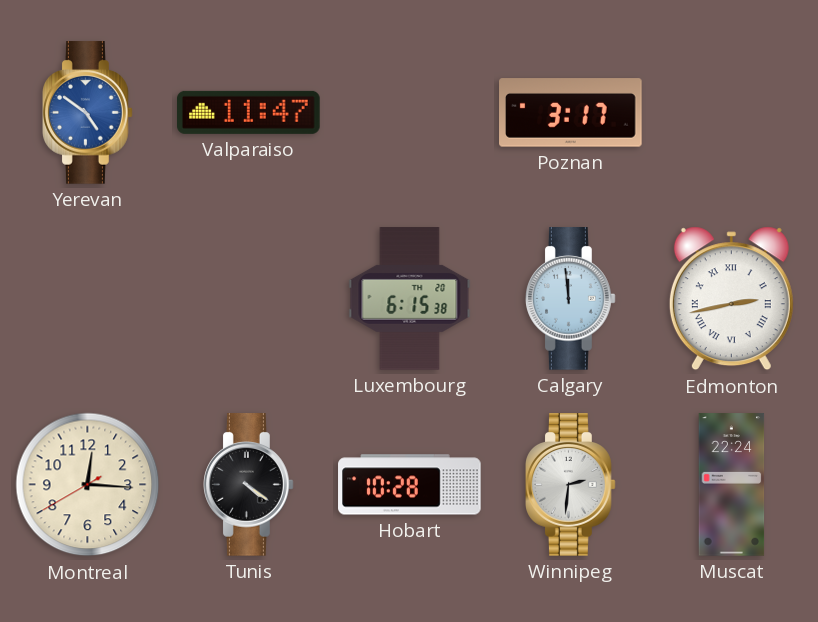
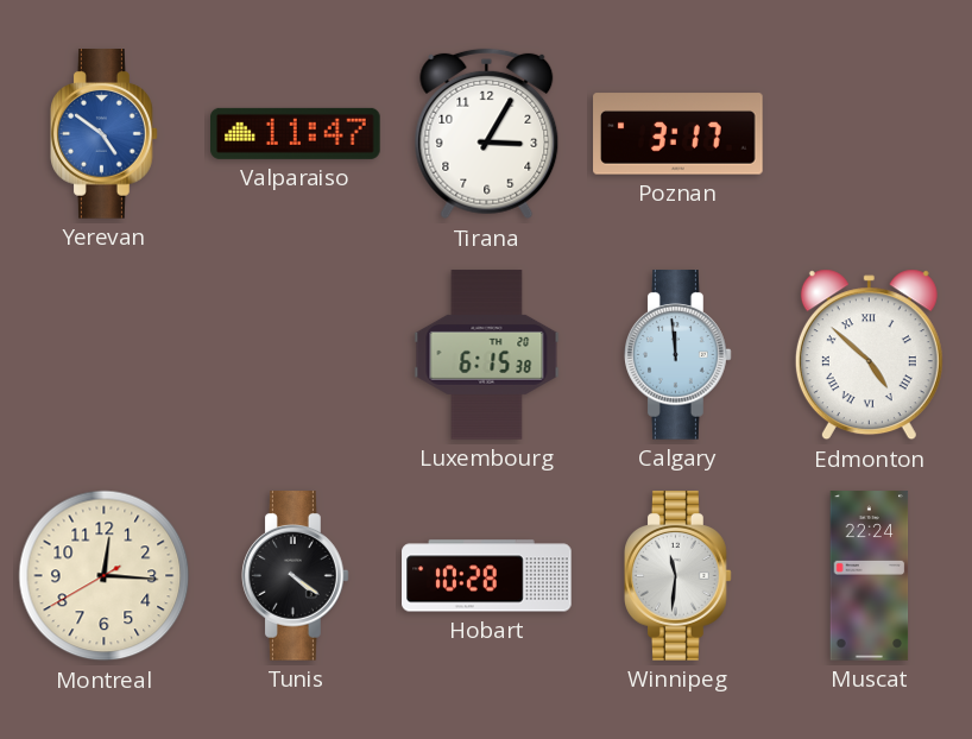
Tirana: none -> 3:05
Edmonton: 2:43 -> 4:52
Winnipeg: 2:31 -> 11:31
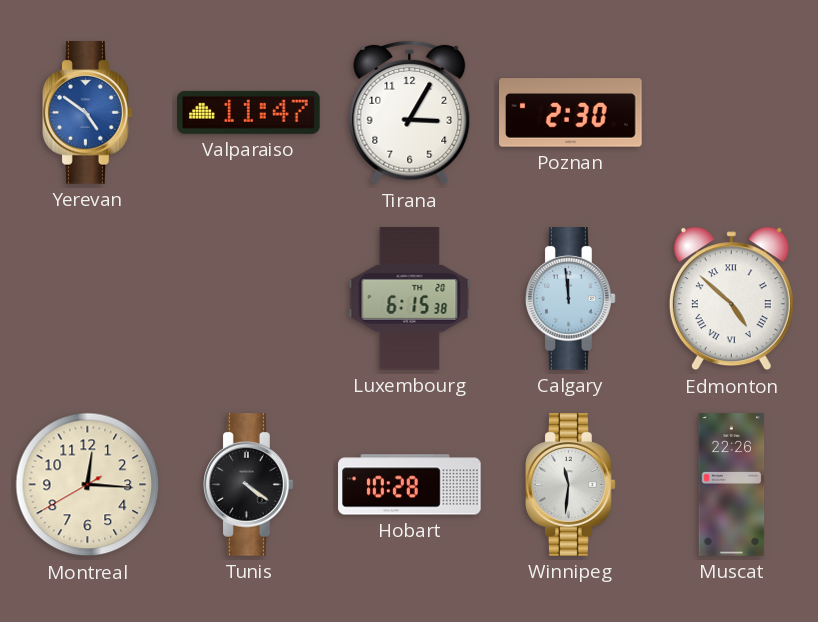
Poznan: 3:17 -> 2:30
Muscat: 22:24 -> 22:26
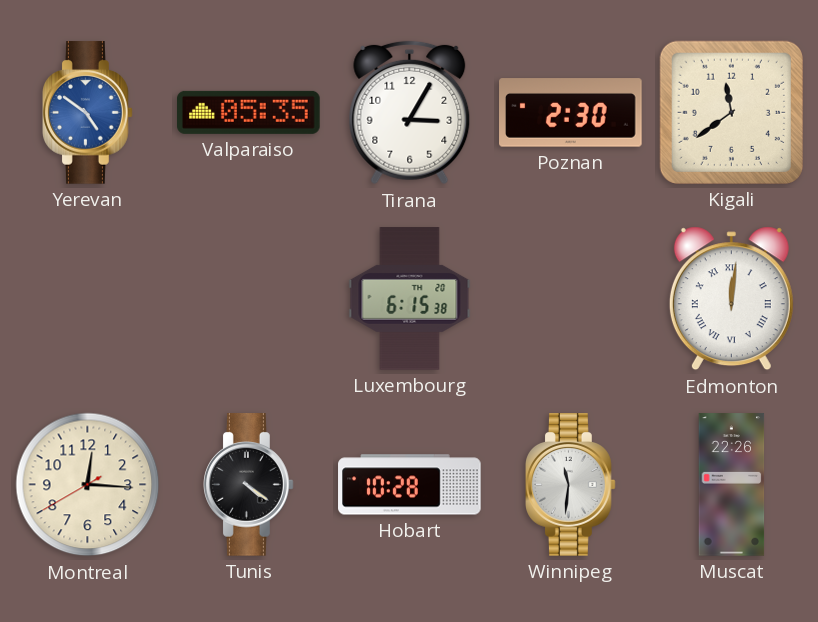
Valparaiso: 11:47 -> 05:35
Kigali: none -> 11:39
Calgary: 11:59 -> none
Edmonton: 4:52 -> 12:01
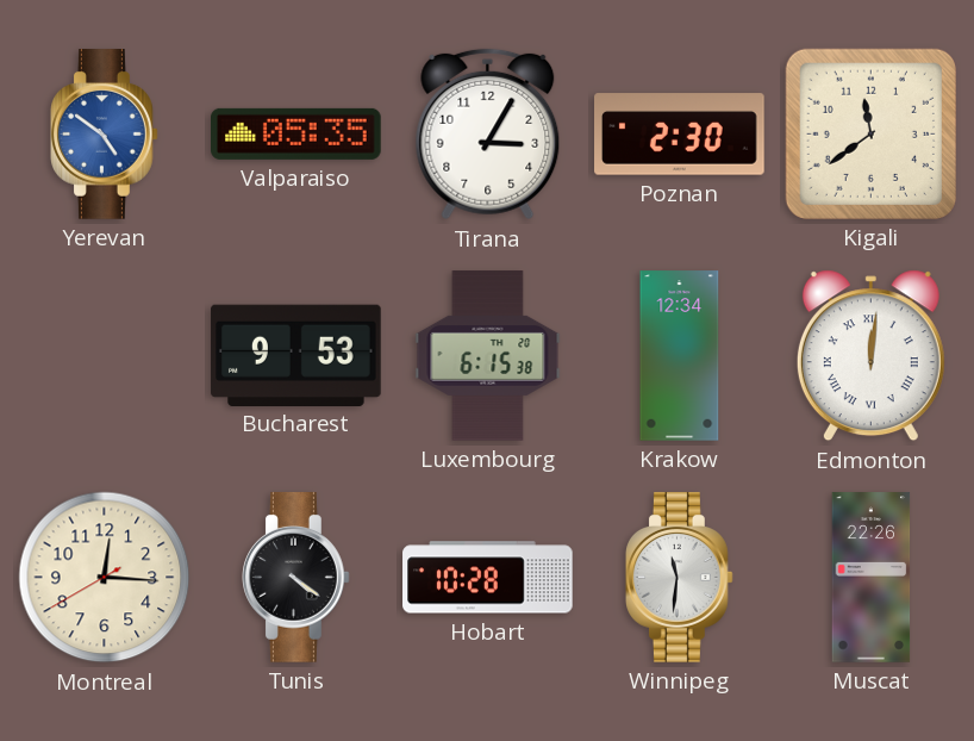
Bucharest: none -> 9:53
Krakow: none -> 12:34
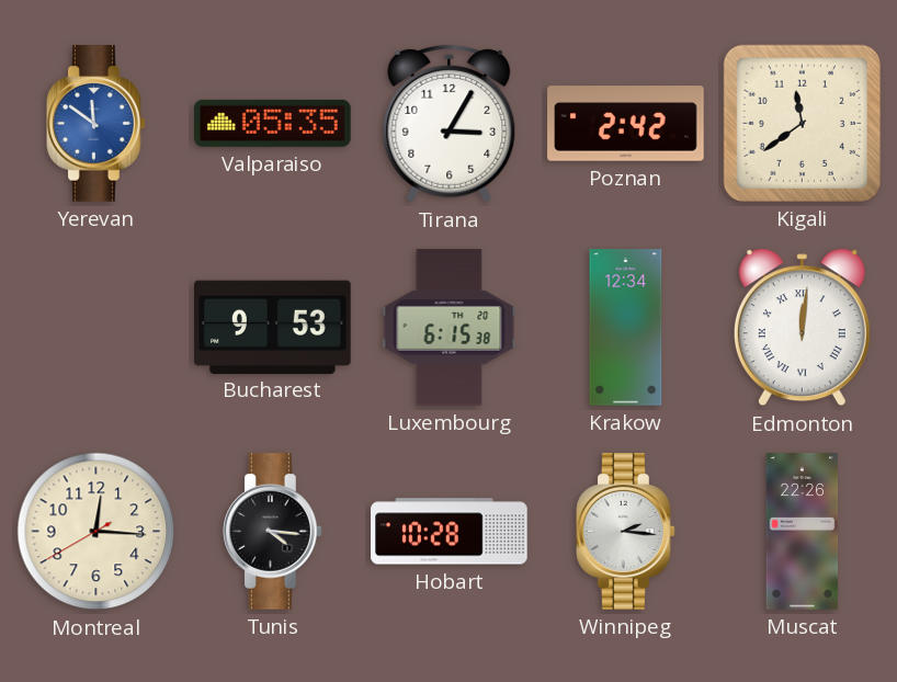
Yerevan: 4:51 -> 11:51
Poznan: 2:30 -> 2:42
Tunis: 4:21 -> 4:16
Winnipeg: 11:31 -> 2:16
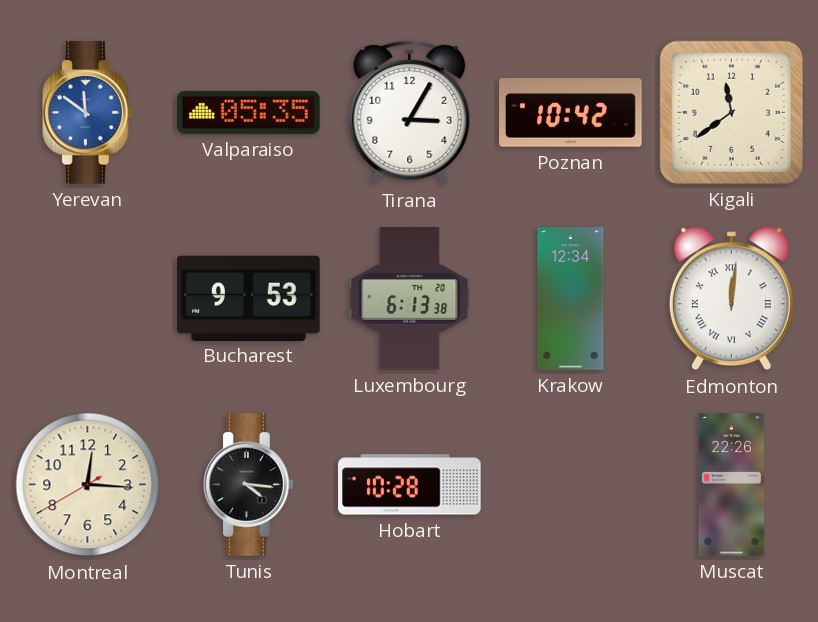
Poznan: 2:42 -> 10:42
Luxembourg: 6:15 -> 6:13
Winnipeg: 2:16 -> none
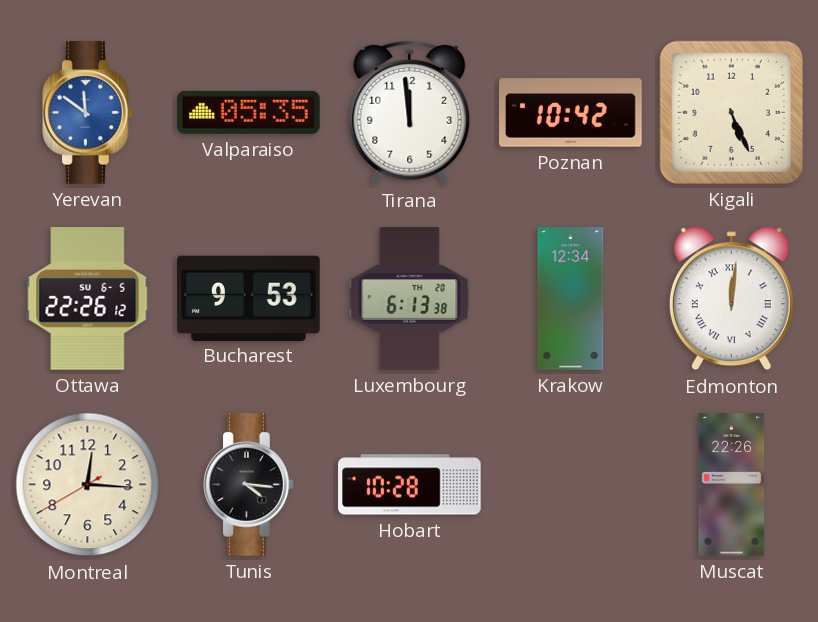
Tirana: 3:05 -> 11:59
Kigali: 11:39 -> 5:26
Ottawa: none -> 22:26
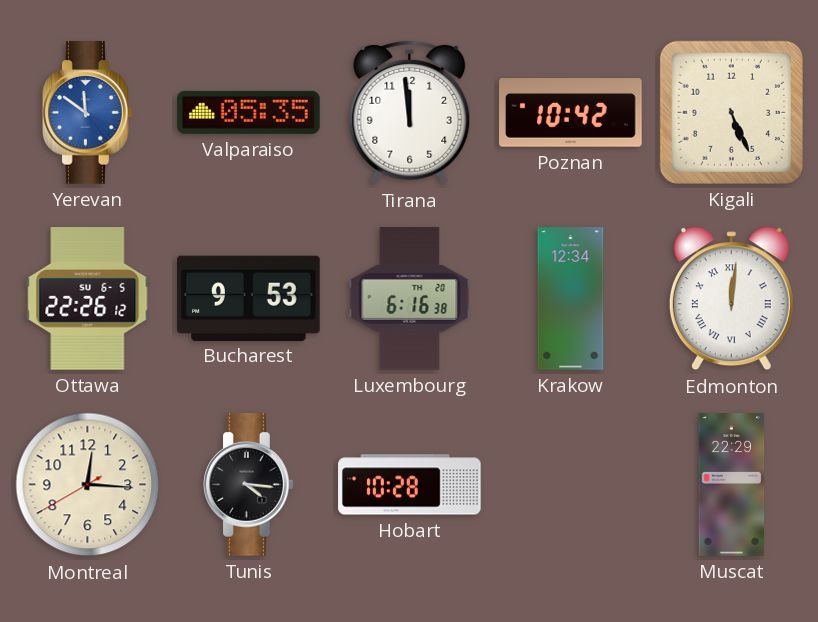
Luxembourg: 6:13 -> 6:16
Muscat: 22:26 -> 22:29
